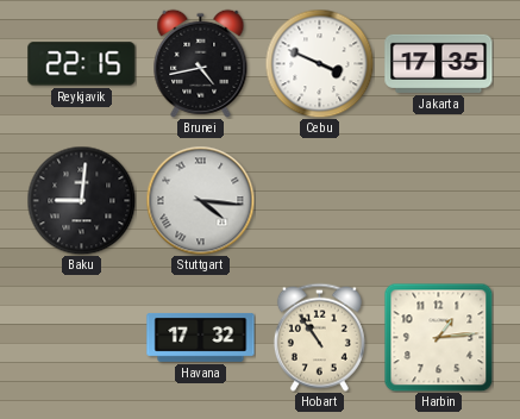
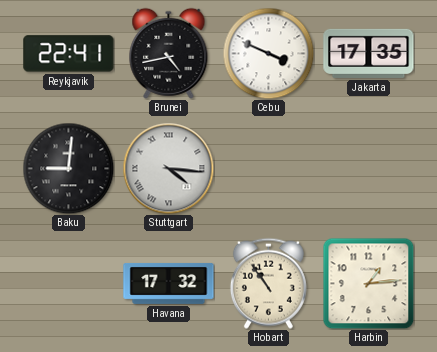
Reykjavik: 22:15 -> 22:41
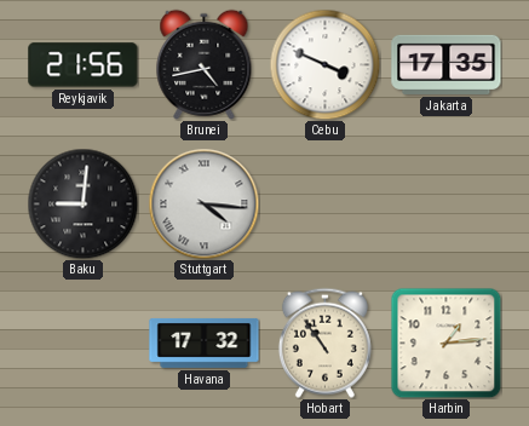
Reykjavik: 22:41 -> 21:56
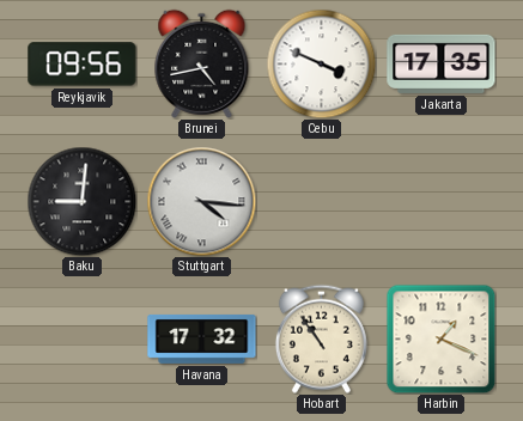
Reykjavik: 21:56 -> 09:56
Harbin: 1:14 -> 1:19
